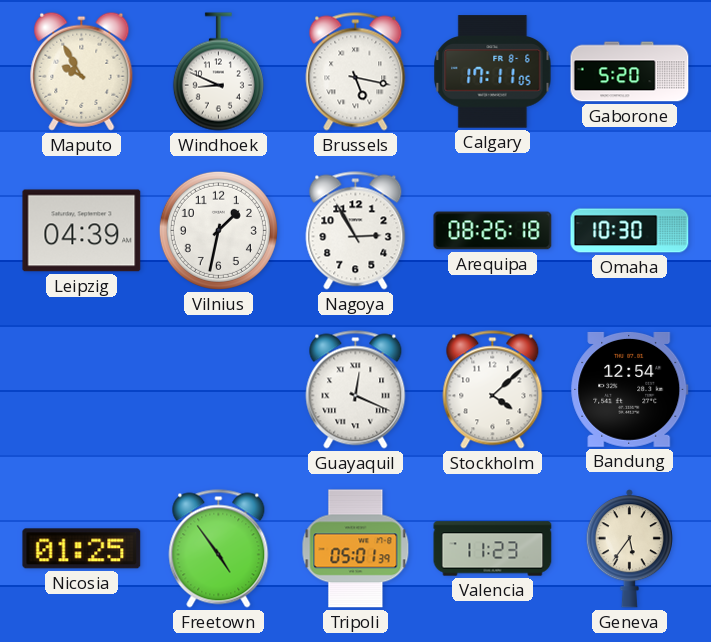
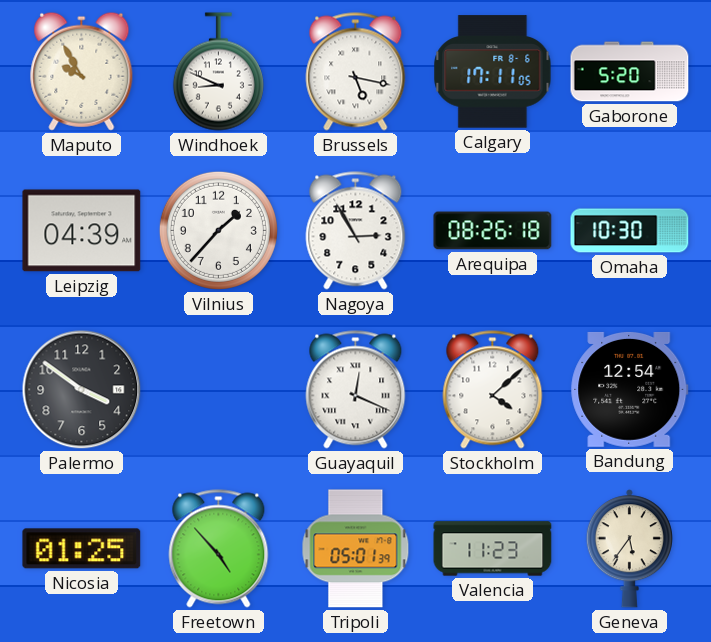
Vilnius: 1:32 -> 1:37
Palermo: none -> 3:51
Freetown: 4:54 -> 4:53
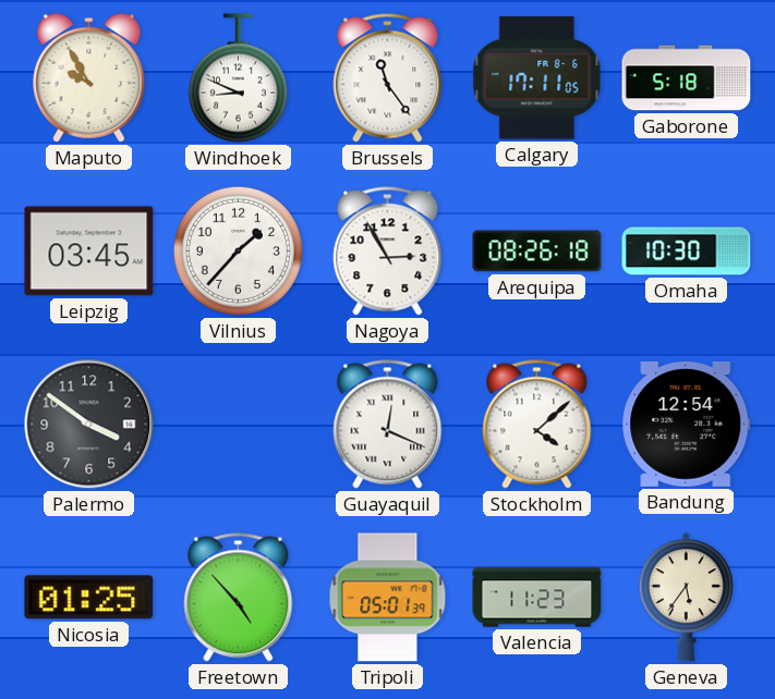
Brussels: 5:17 -> 11:24
Gaborone: 5:20 -> 5:18
Leipzig: 04:39 -> 03:45
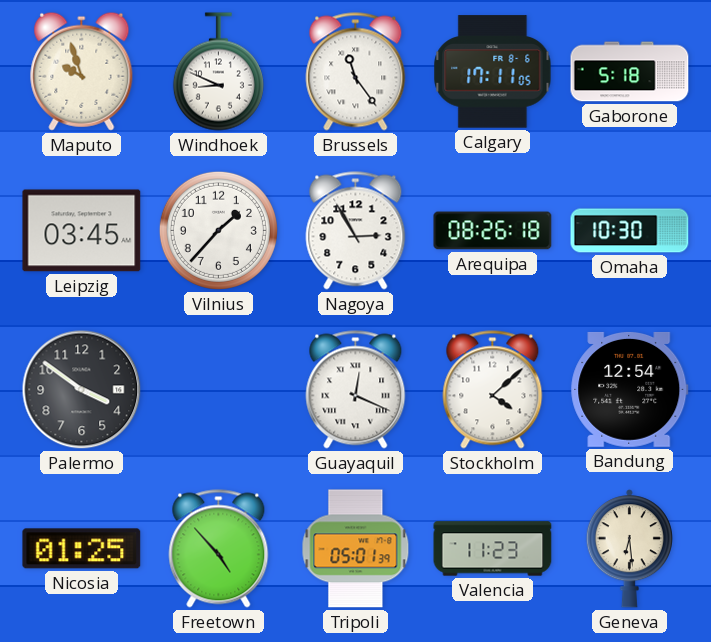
Maputo: 9:55 -> 9:57
Geneva: 5:36 -> 6:29
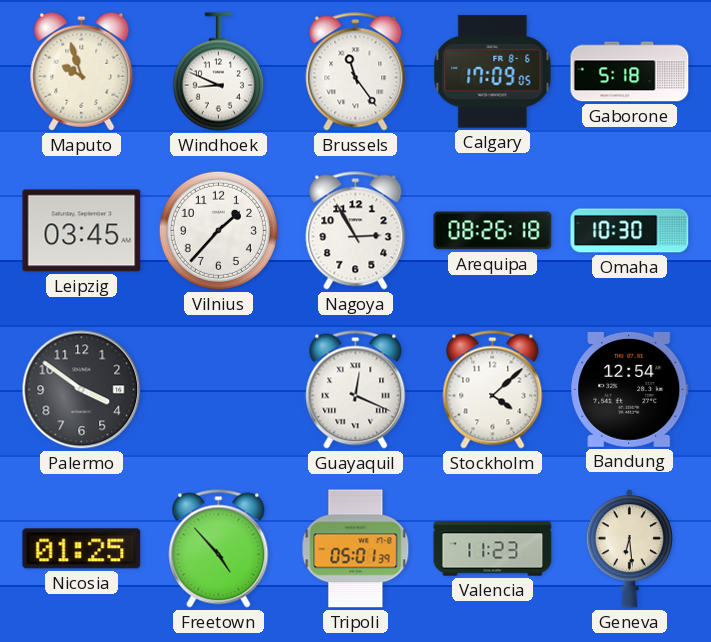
Calgary: 17:11 -> 17:09
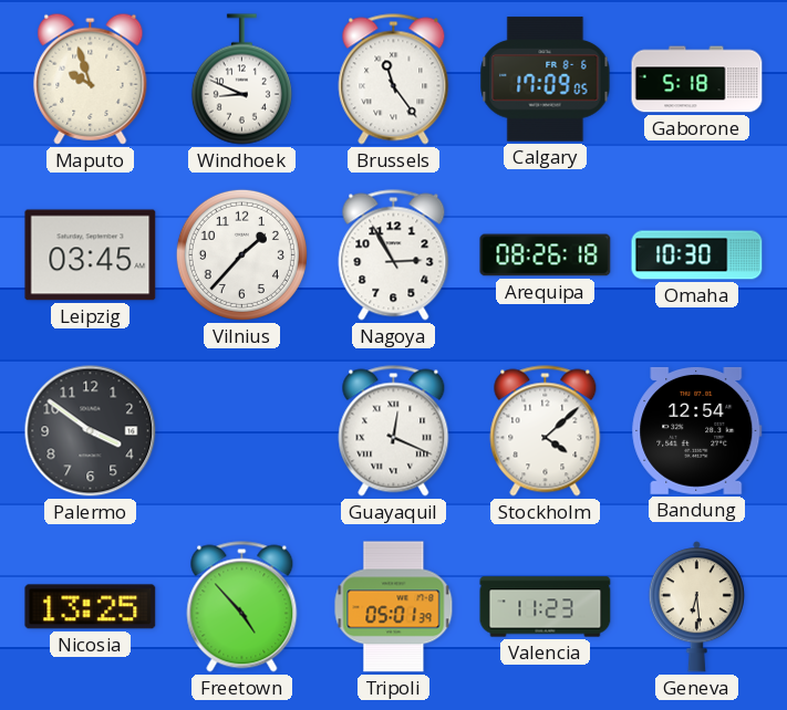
Nicosia: 01:25 -> 13:25
